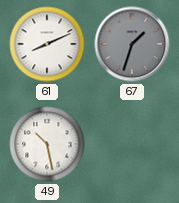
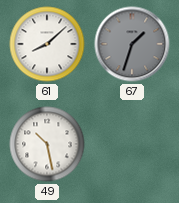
61: 8:11 -> 8:08
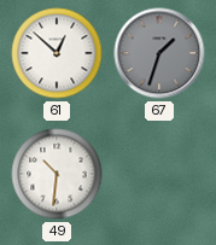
61: 8:08 -> 12:52
49: 10:28 -> 10:31
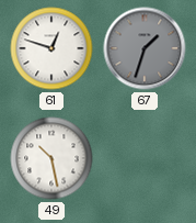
61: 12:52 -> 12:48
49: 10:31 -> 10:28
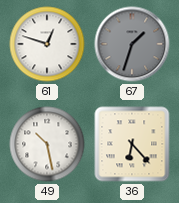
36: none -> 6:23
